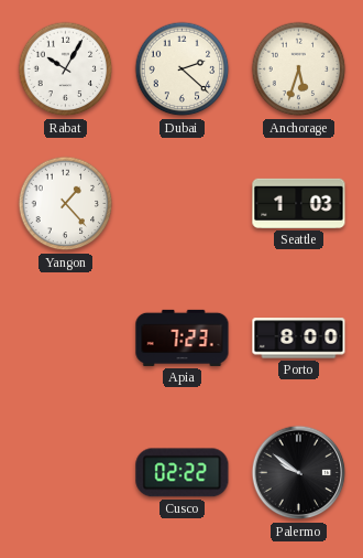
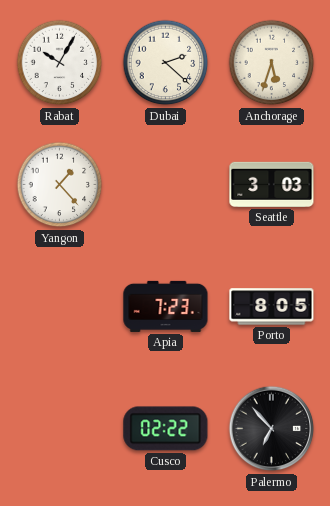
Seattle: 1:03 -> 3:03
Porto: 8:00 -> 8:05
Palermo: 9:51 -> 6:53
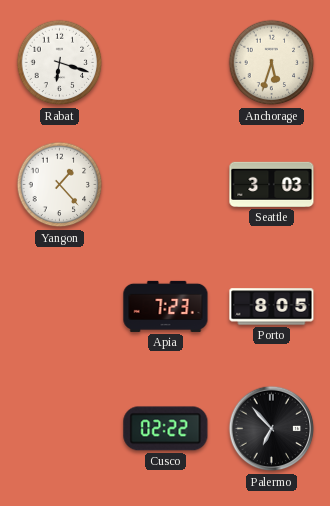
Rabat: 10:05 -> 6:18
Dubai: 2:22 -> none
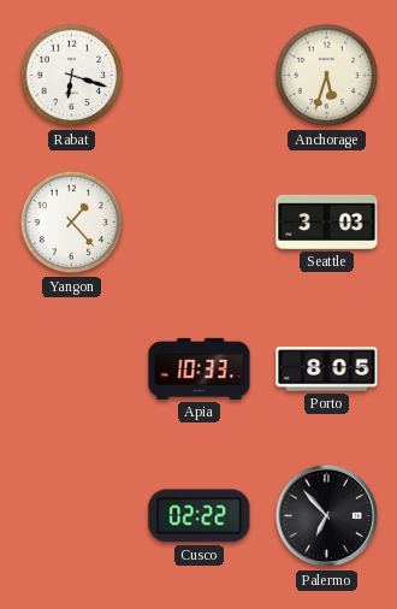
Apia: 7:23 -> 10:33
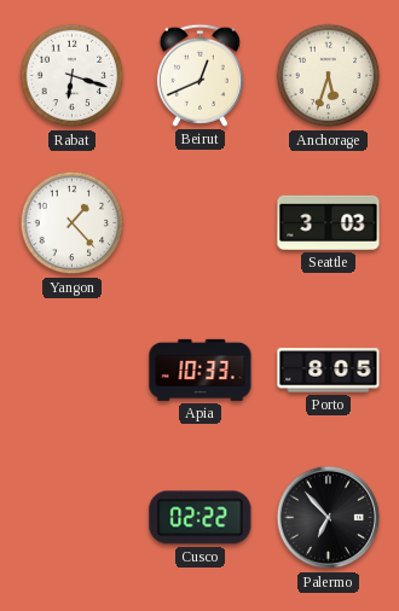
Beirut: none -> 12:41
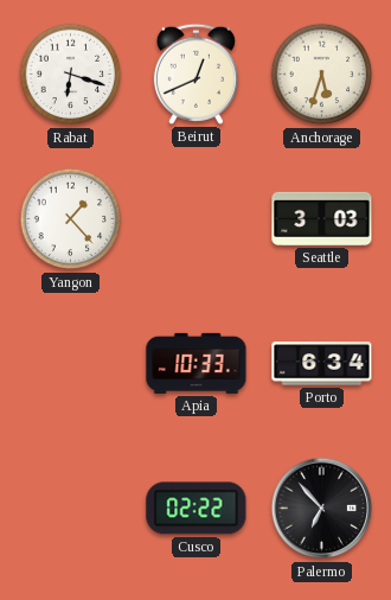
Porto: 8:05 -> 6:34
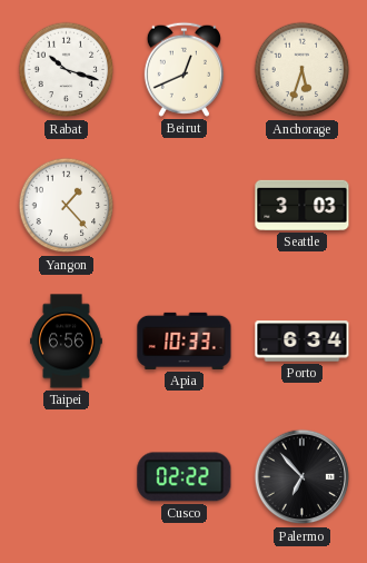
Rabat: 6:18 -> 10:18
Taipei: none -> 6:56
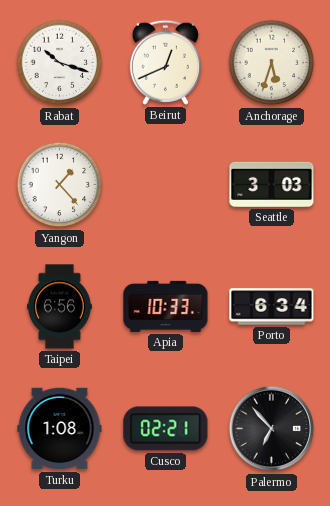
Turku: none -> 1:08
Cusco: 02:22 -> 02:21
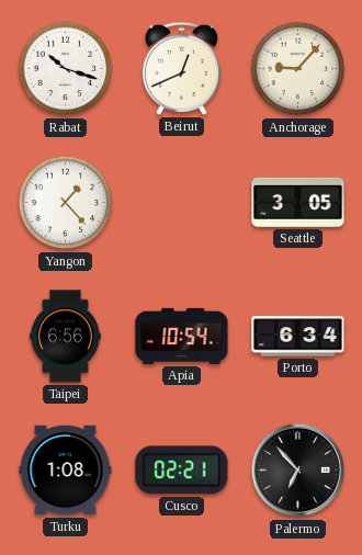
Anchorage: 5:33 -> 9:07
Seattle: 3:03 -> 3:05
Apia: 10:33 -> 10:54
